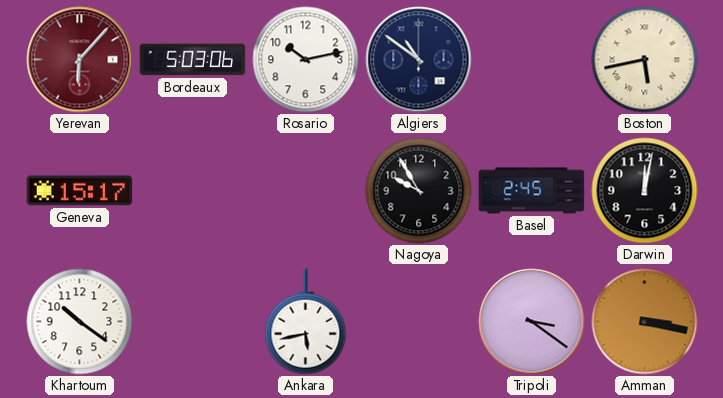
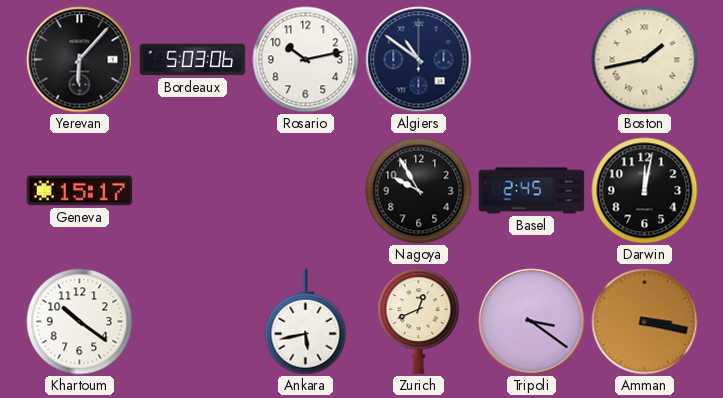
Yerevan dial: burgundy -> black
Boston: 5:43 -> 1:43
Zurich: none -> 12:41
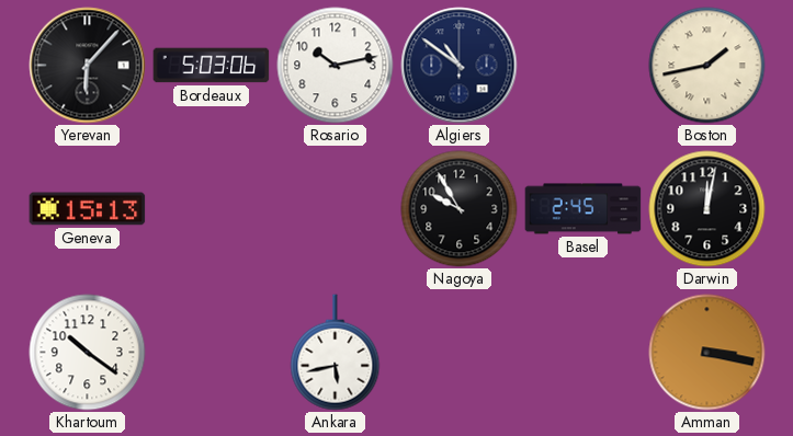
Geneva: 15:17 -> 15:13
Zurich: 12:41 -> none
Tripoli: 3:21 -> none
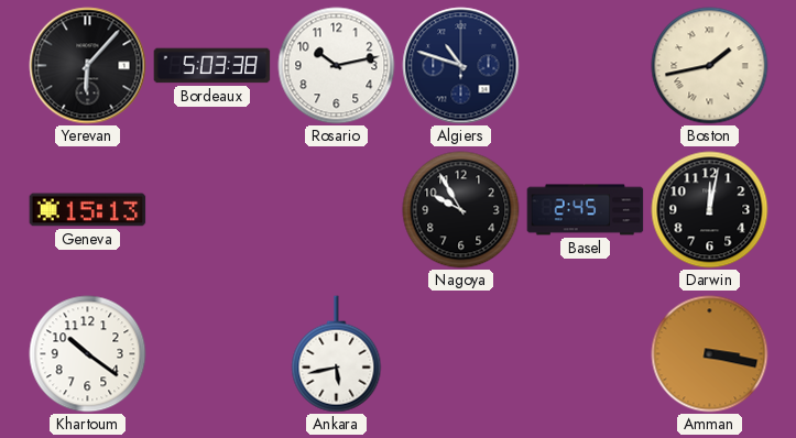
Bordeaux: 5:03:06 -> 5:03:38
Algiers: 10:51 -> 10:48
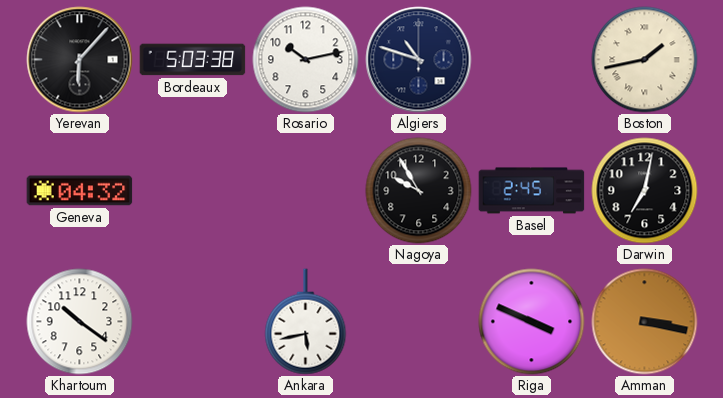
Geneva: 15:13 -> 04:32
Darwin: 12:02 -> 7:02
Riga: none -> 3:49
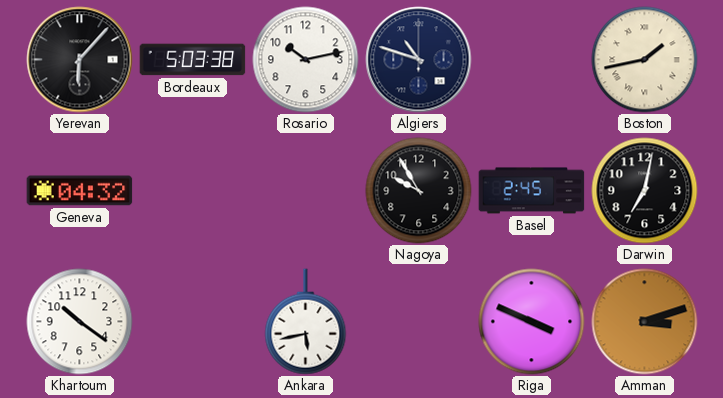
Amman: 3:17 -> 3:12
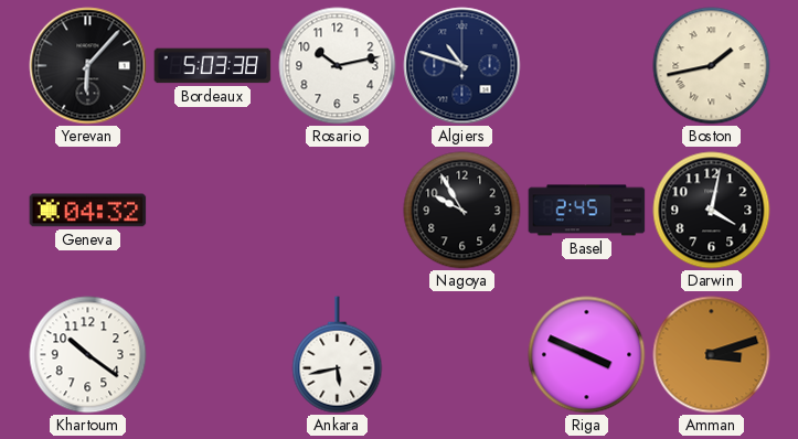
Darwin: 7:02 -> 4:02
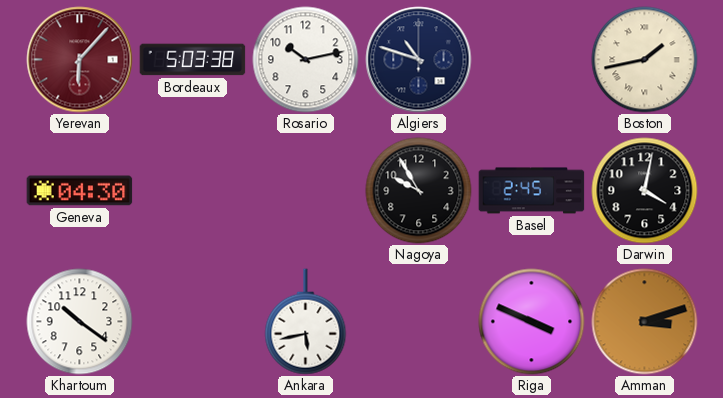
Yerevan dial: black -> burgundy
Geneva: 04:32 -> 04:30
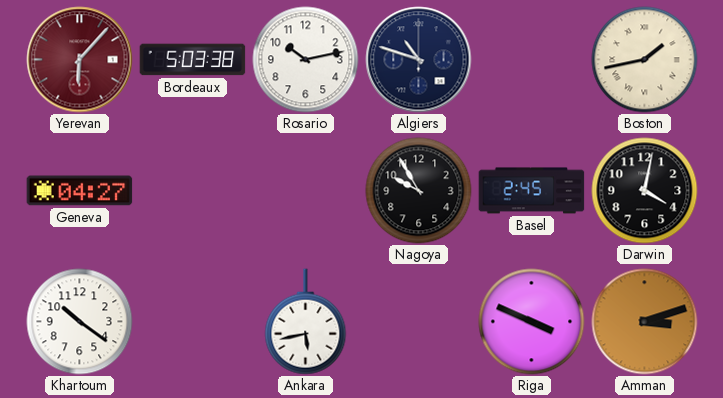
Geneva: 04:30 -> 04:27
